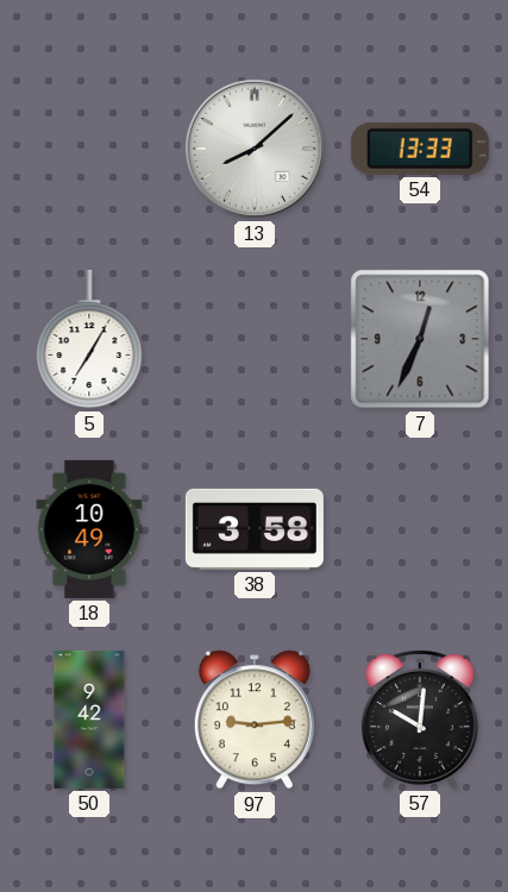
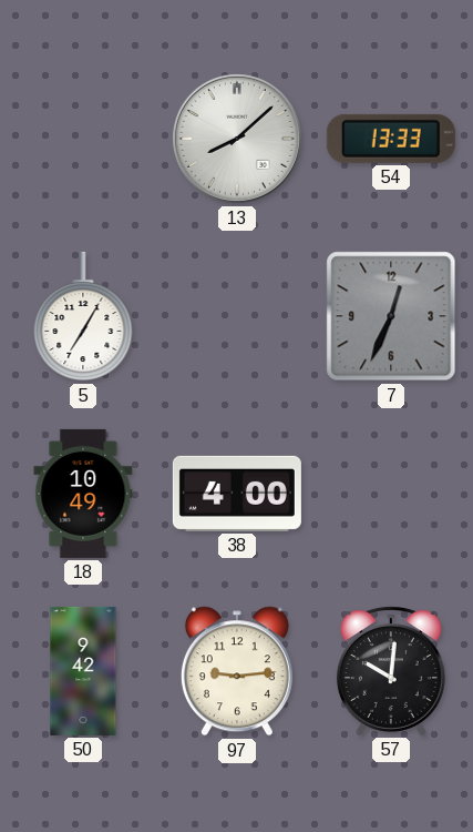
38: 3:58 -> 4:00
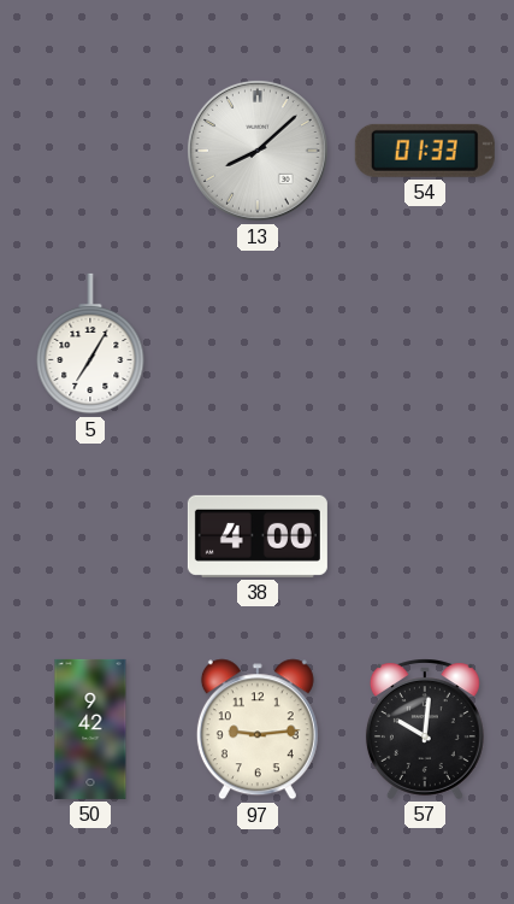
54: 13:33 -> 01:33
7: 12:34 -> none
18: 10:49 -> none
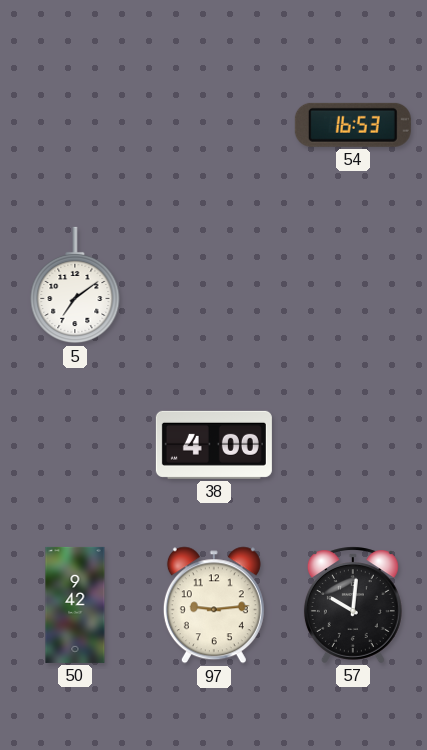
13: 8:08 -> none
54: 01:33 -> 16:53
5: 7:05 -> 7:09
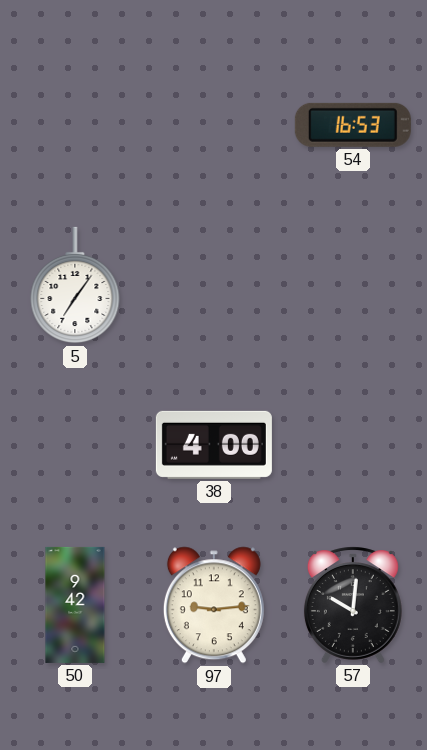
5: 7:09 -> 7:06
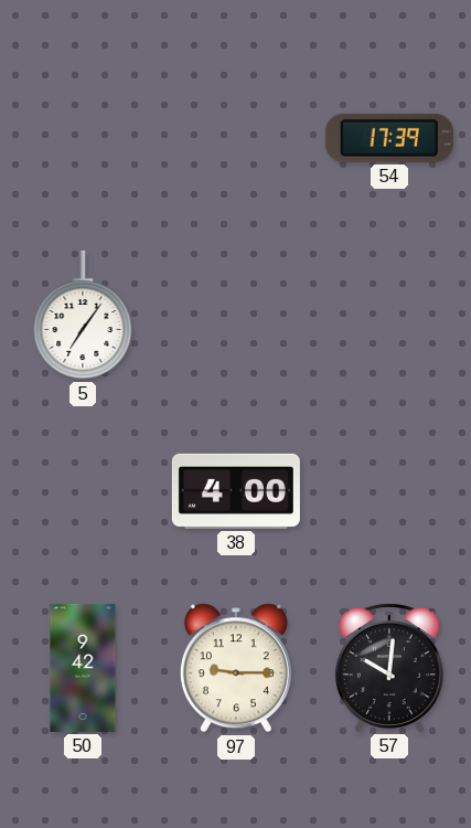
54: 16:53 -> 17:39
97: 9:14 -> 9:15
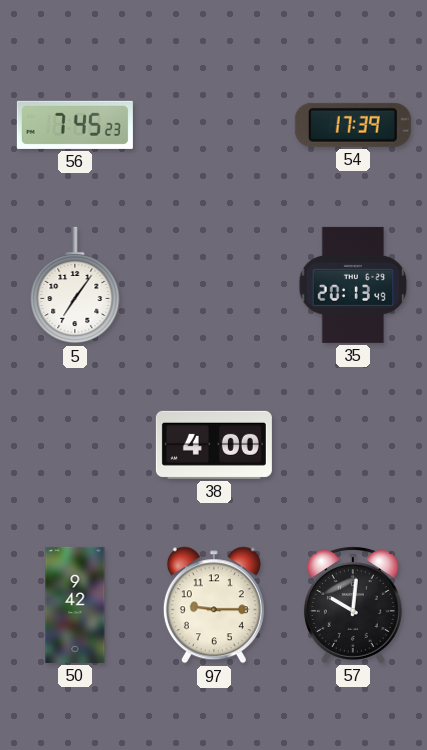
56: none -> 7:45
35: none -> 20:13
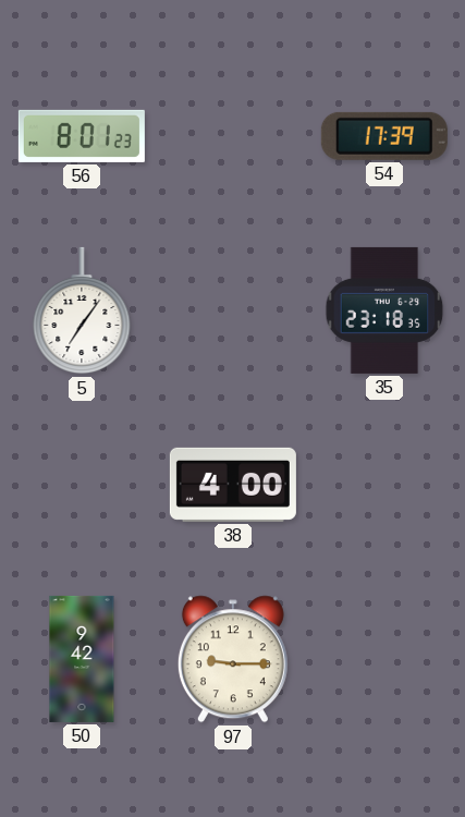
56: 7:45 -> 8:01
35: 20:13 -> 23:18
57: 10:01 -> none
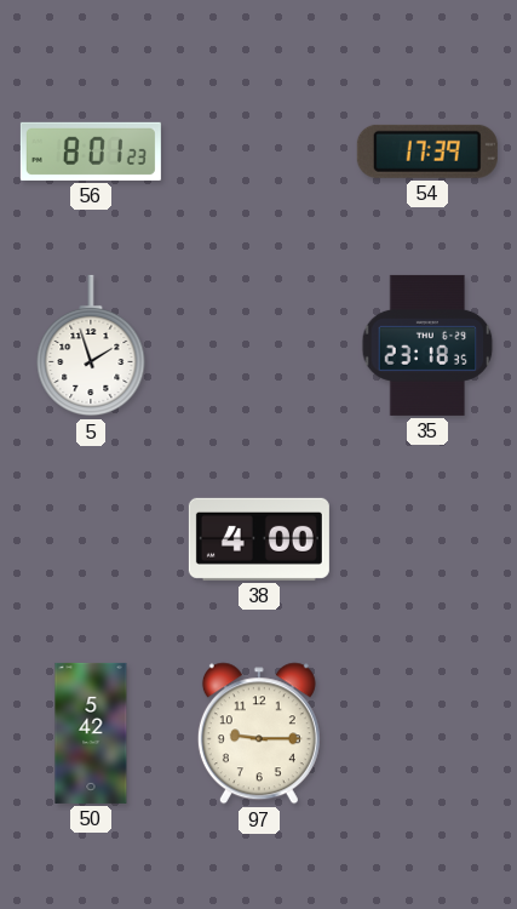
5: 7:06 -> 1:57
50: 9:42 -> 5:42
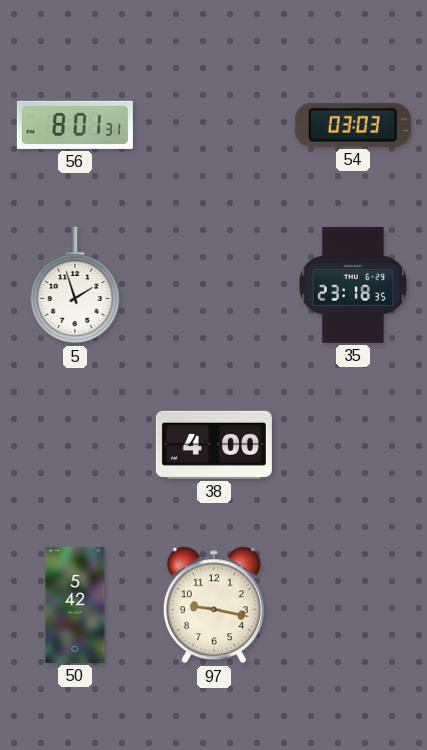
56: 8:01:23 -> 8:01:31
54: 17:39 -> 03:03
97: 9:15 -> 9:17
